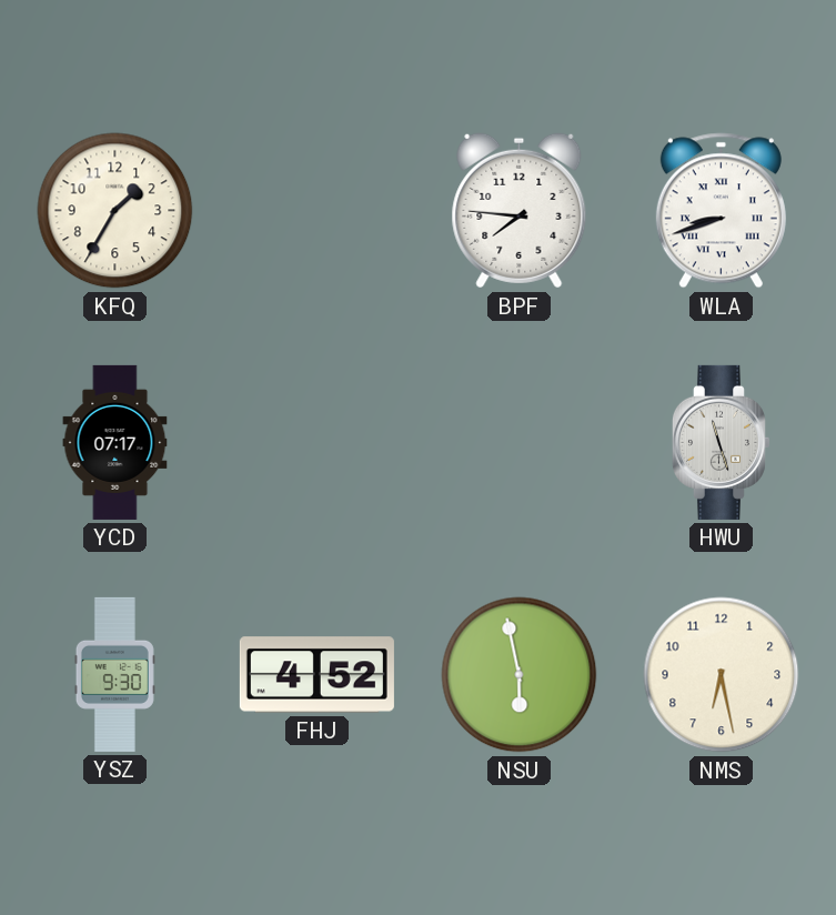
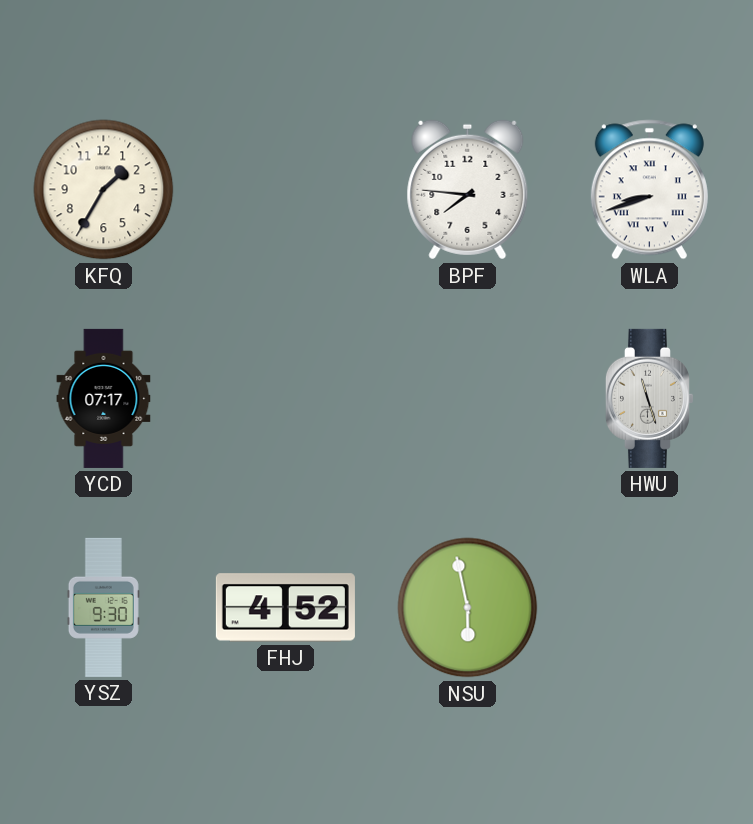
NMS: 6:28 -> none
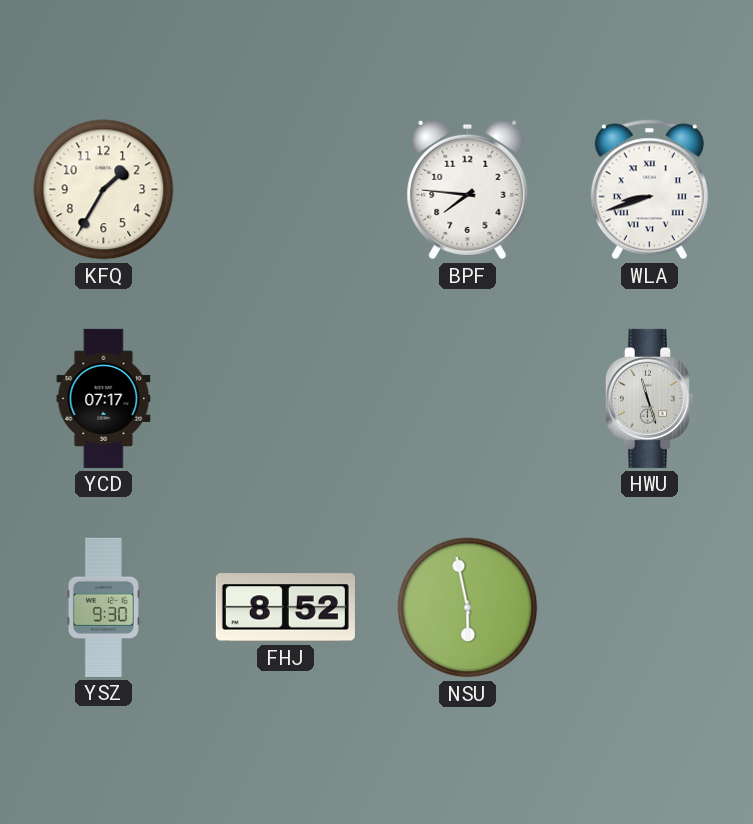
FHJ: 4:52 -> 8:52
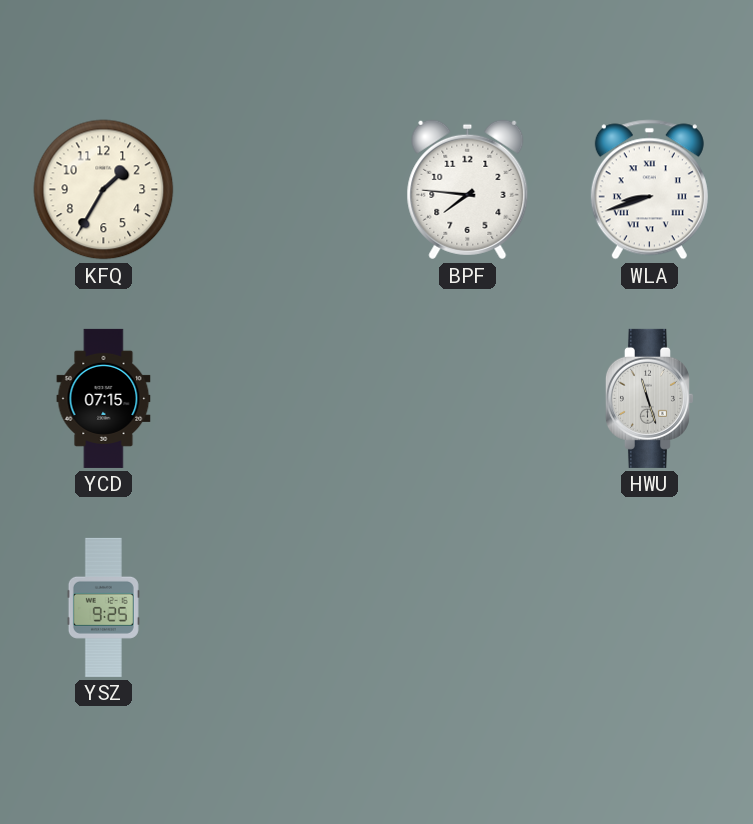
YCD: 07:17 -> 07:15
YSZ: 9:30 -> 9:25
FHJ: 8:52 -> none
NSU: 5:58 -> none
